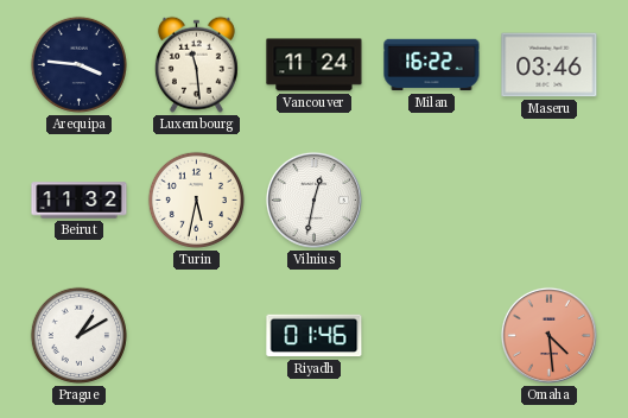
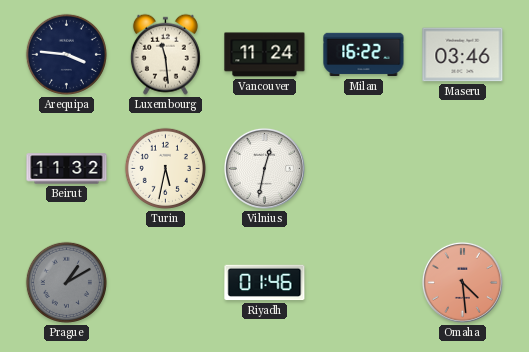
Prague dial: white -> grey
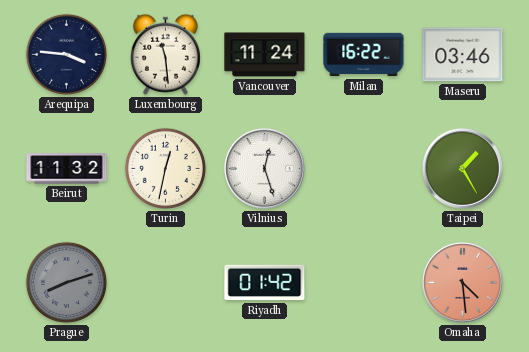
Turin: 5:32 -> 12:32
Vilnius: 12:32 -> 12:27
Taipei: none -> 1:25
Prague: 1:10 -> 8:12
Riyadh: 01:46 -> 01:42
